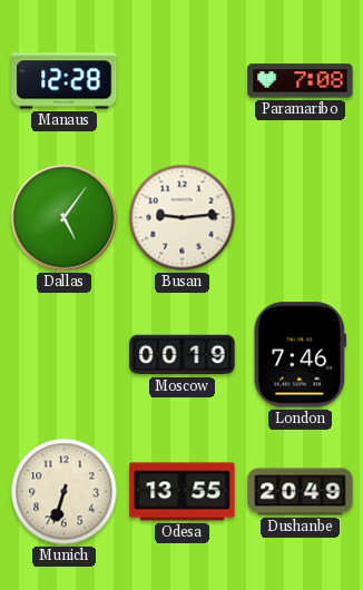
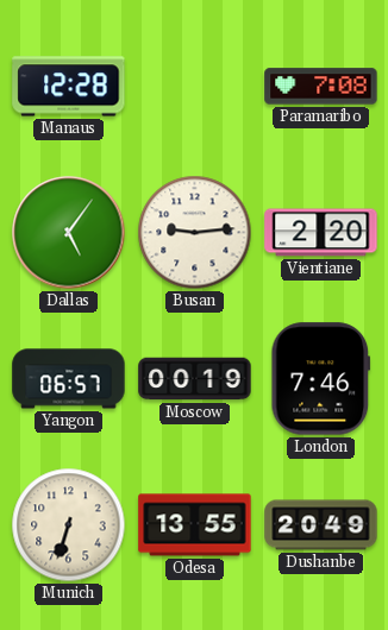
Vientiane: none -> 2:20
Yangon: none -> 06:57
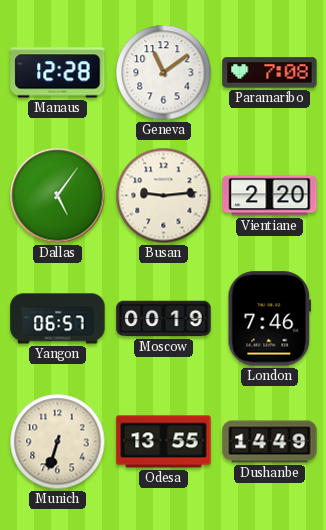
Geneva: none -> 11:09
Dushanbe: 20:49 -> 14:49
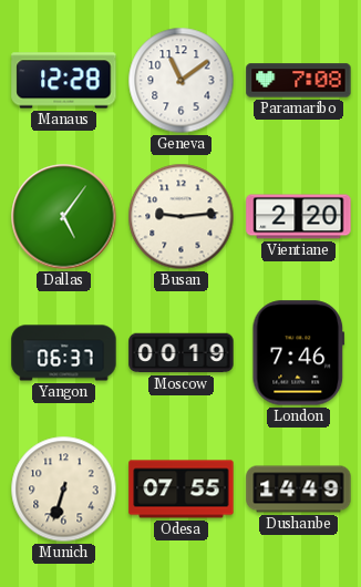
Yangon: 06:57 -> 06:37
Odesa: 13:55 -> 07:55
